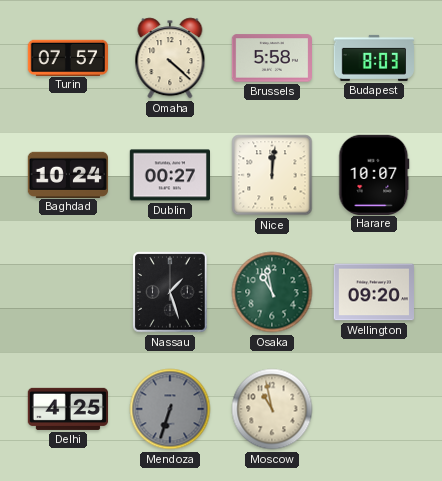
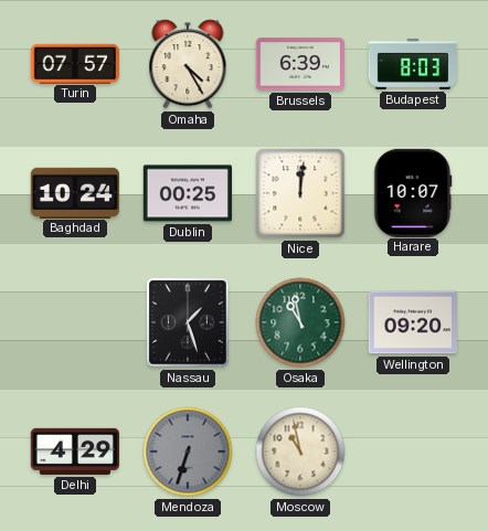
Omaha: 4:22 -> 4:25
Brussels: 5:58 -> 6:39
Dublin: 00:27 -> 00:25
Delhi: 4:25 -> 4:29
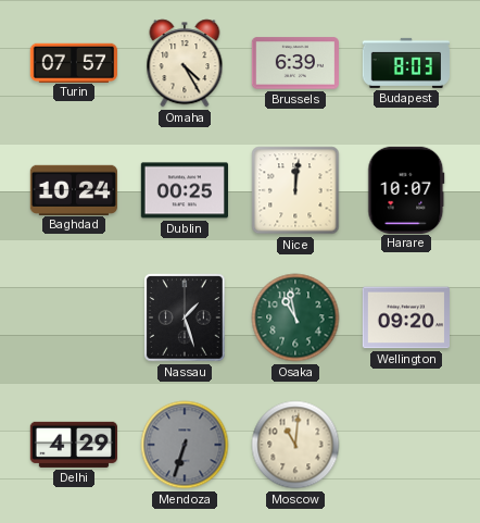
Moscow: 10:58 -> 11:01
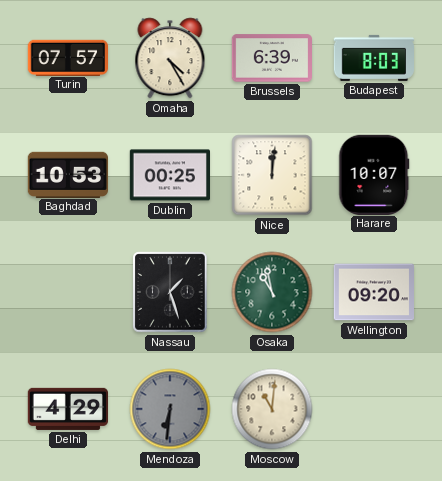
Baghdad: 10:24 -> 10:53
Mendoza: 6:33 -> 6:31
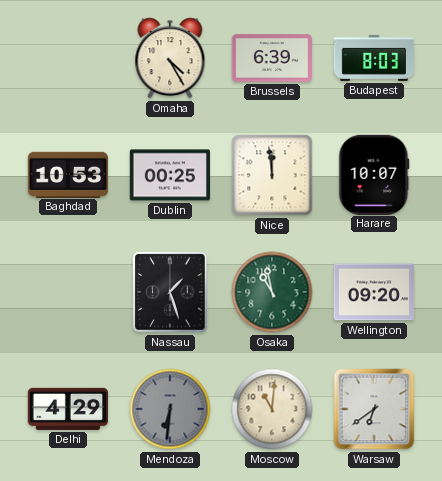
Turin: 07:57 -> none
Nice: 12:01 -> 11:59
Warsaw: none -> 6:39
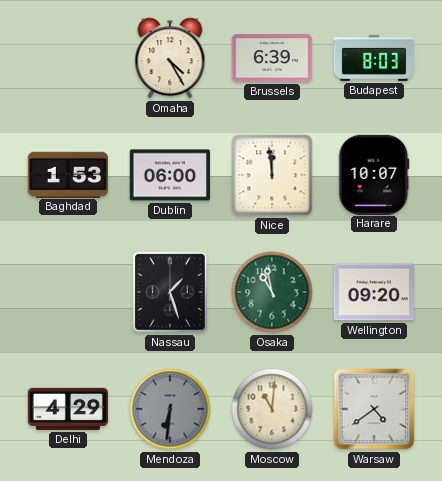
Baghdad: 10:53 -> 1:53
Dublin: 00:25 -> 06:00
Warsaw: 6:39 -> 4:39
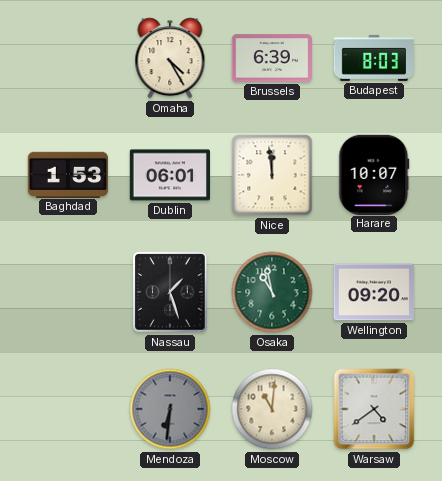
Dublin: 06:00 -> 06:01
Delhi: 4:29 -> none
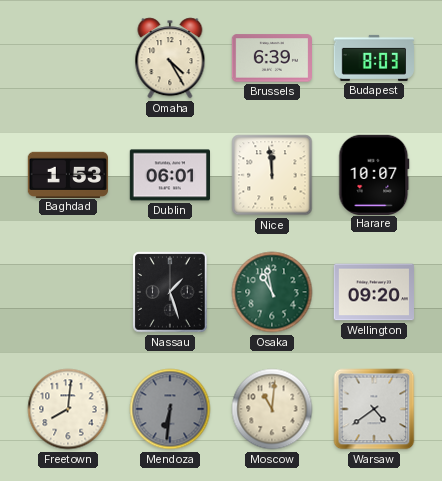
Freetown: none -> 8:01
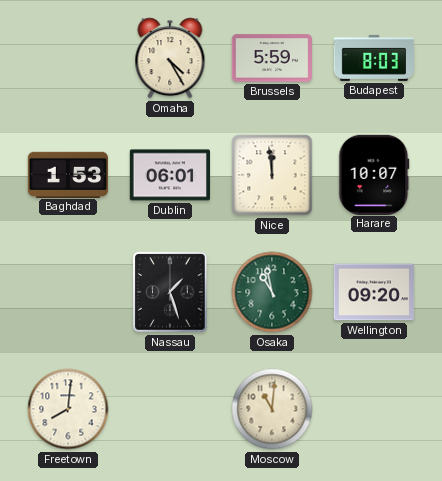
Brussels: 6:39 -> 5:59
Mendoza: 6:31 -> none
Warsaw: 4:39 -> none
